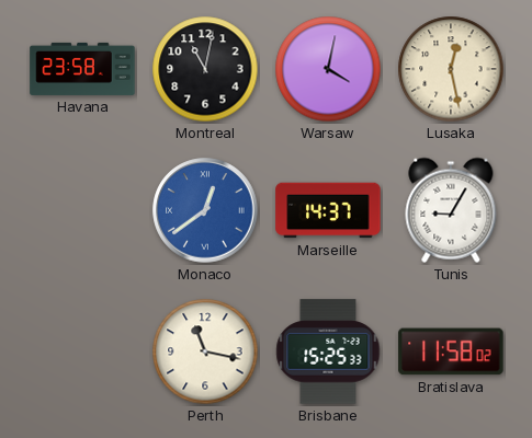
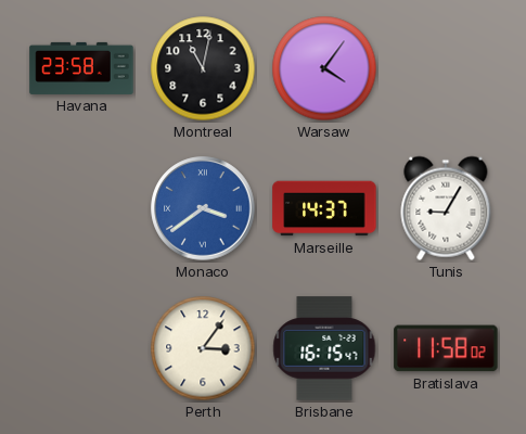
Warsaw: 4:02 -> 4:06
Lusaka: 12:28 -> none
Monaco: 12:39 -> 3:39
Perth: 11:17 -> 3:06
Brisbane: 15:25 -> 16:15
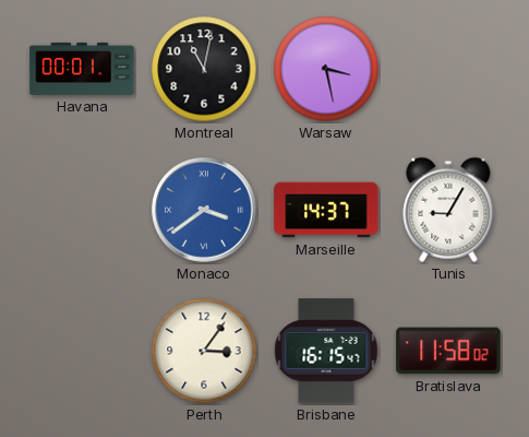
Havana: 23:58 -> 00:01
Warsaw: 4:06 -> 3:28
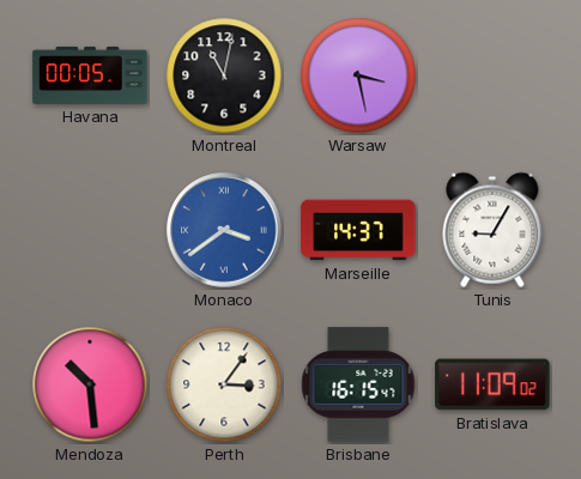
Havana: 00:01 -> 00:05
Mendoza: none -> 10:29
Bratislava: 11:58 -> 11:09
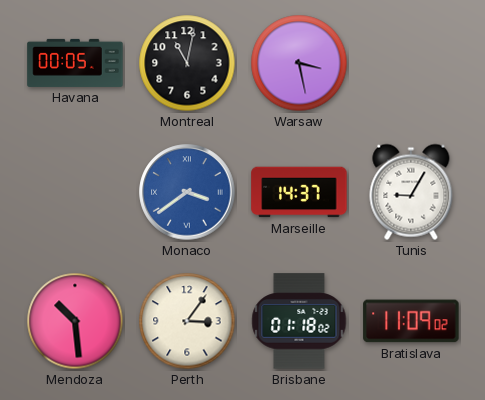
Brisbane: 16:15 -> 01:18
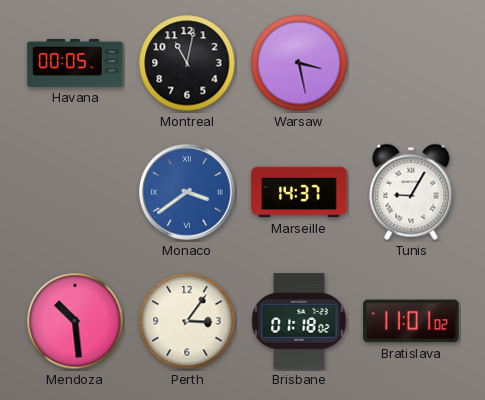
Bratislava: 11:09 -> 11:01
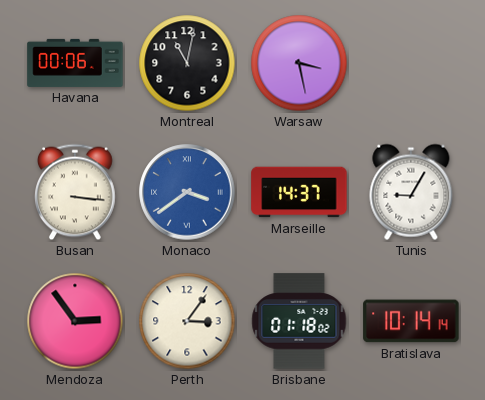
Havana: 00:05 -> 00:06
Busan: none -> 3:16
Mendoza: 10:29 -> 2:54
Bratislava: 11:01 -> 10:14
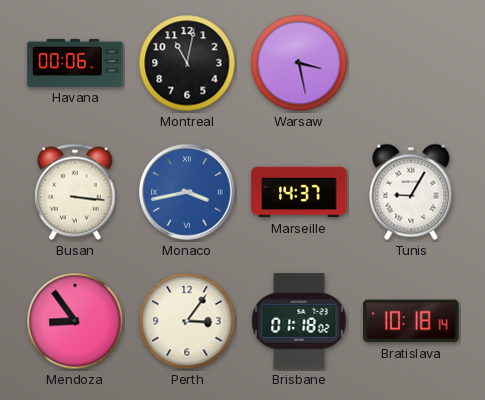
Monaco: 3:39 -> 3:43
Mendoza: 2:54 -> 8:54
Bratislava: 10:14 -> 10:18
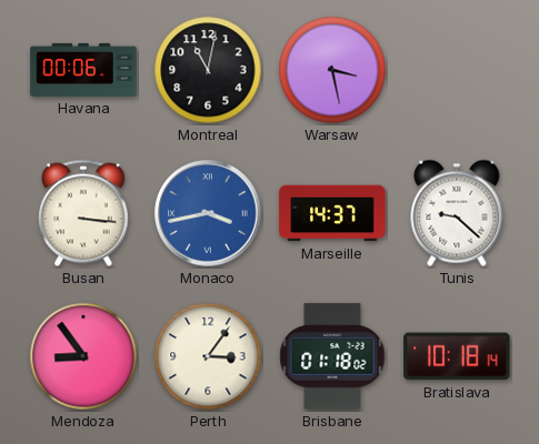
Tunis: 9:05 -> 9:22
